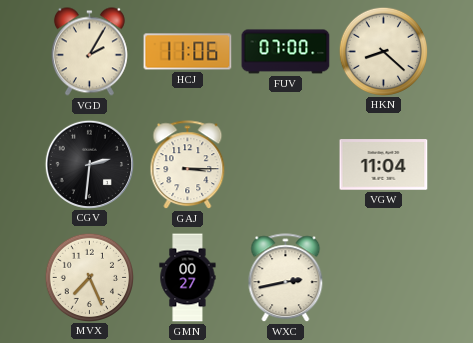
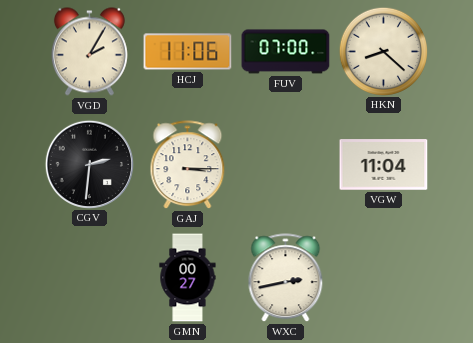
MVX: 7:26 -> none
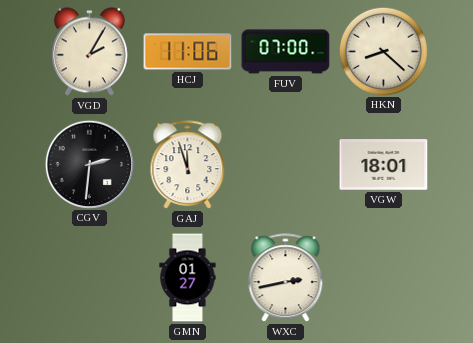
GAJ: 3:15 -> 11:57
VGW: 11:04 -> 18:01
GMN: 00:27 -> 01:27
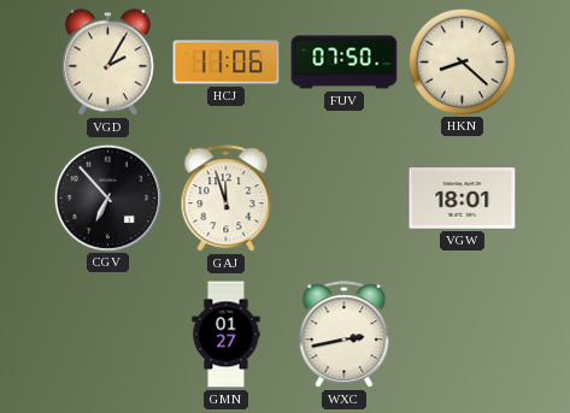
FUV: 07:00 -> 07:50
CGV: 2:31 -> 6:53
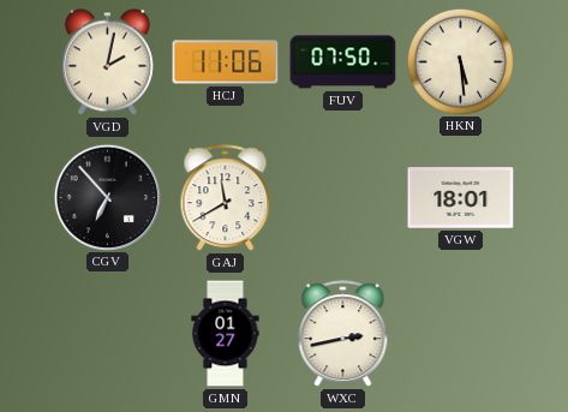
VGD: 2:05 -> 2:02
HKN: 8:22 -> 5:29
GAJ: 11:57 -> 11:40
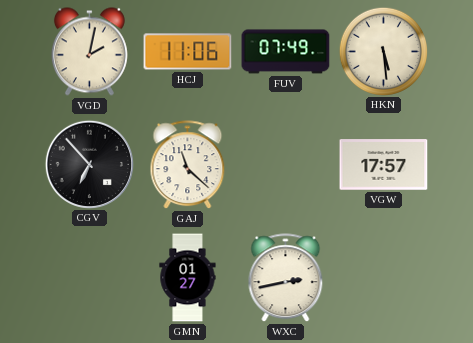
FUV: 07:50 -> 07:49
GAJ: 11:40 -> 11:22
VGW: 18:01 -> 17:57
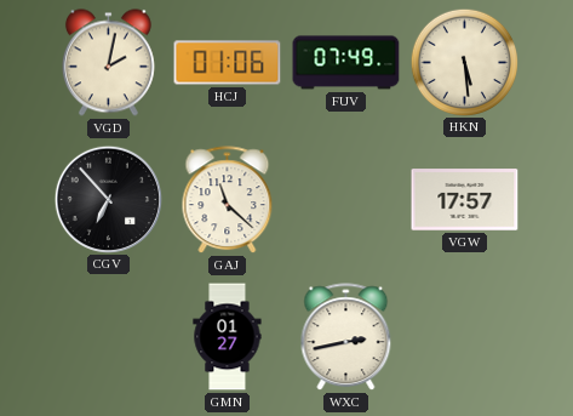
HCJ: 11:06 -> 01:06
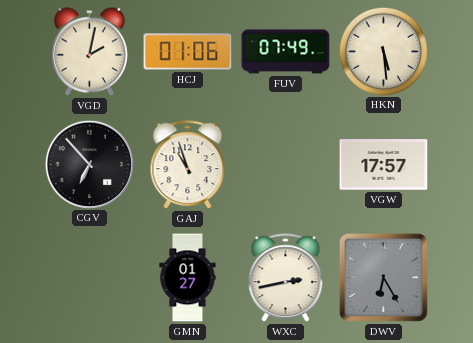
GAJ: 11:22 -> 10:57
DWV: none -> 6:25
